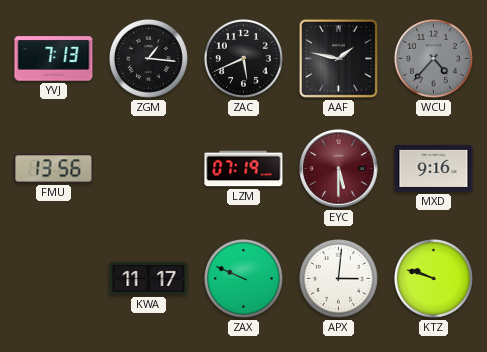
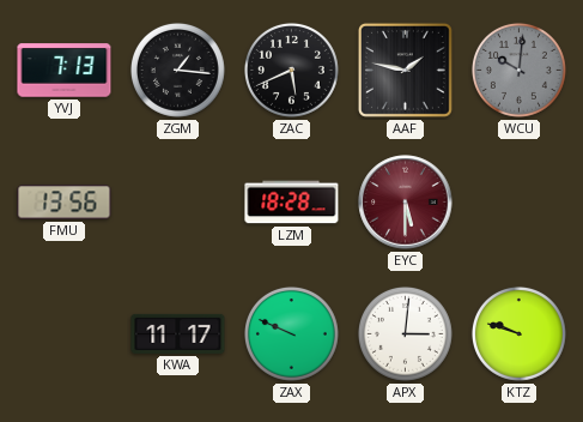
WCU: 4:37 -> 10:01
LZM: 07:19 -> 18:28
MXD: 9:16 -> none
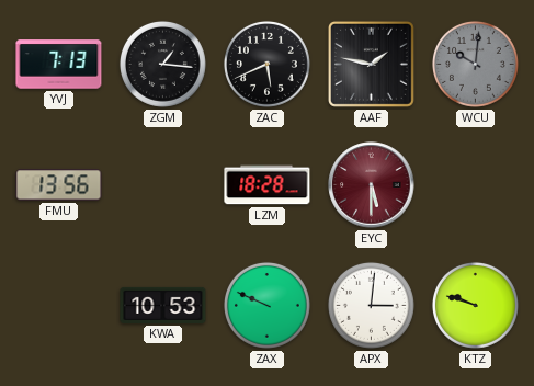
KWA: 11:17 -> 10:53
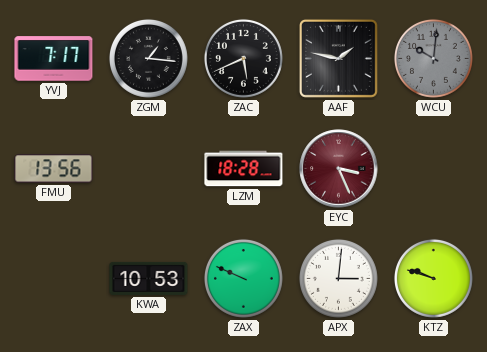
YVJ: 7:13 -> 7:17
EYC: 5:30 -> 3:26
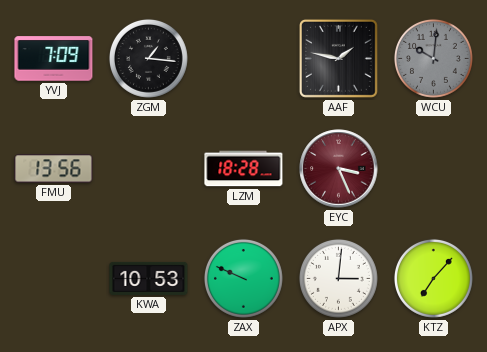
YVJ: 7:17 -> 7:09
ZAC: 5:41 -> none
KTZ: 9:48 -> 7:07
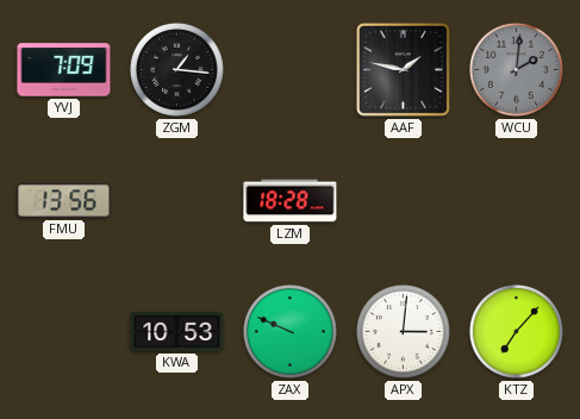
WCU: 10:01 -> 2:01
EYC: 3:26 -> none
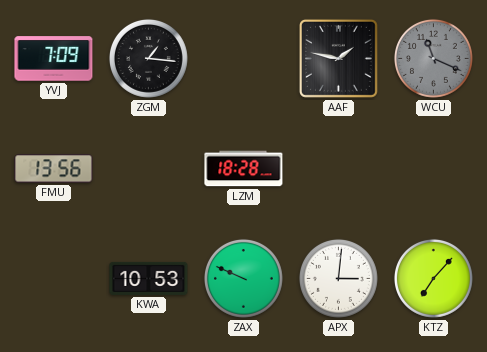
WCU: 2:01 -> 11:19
